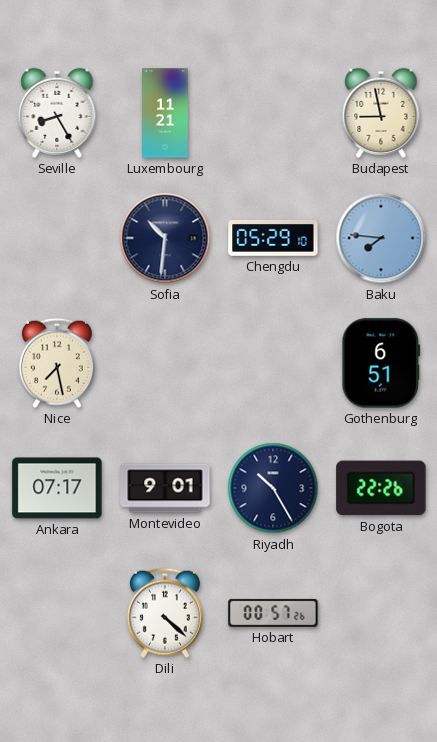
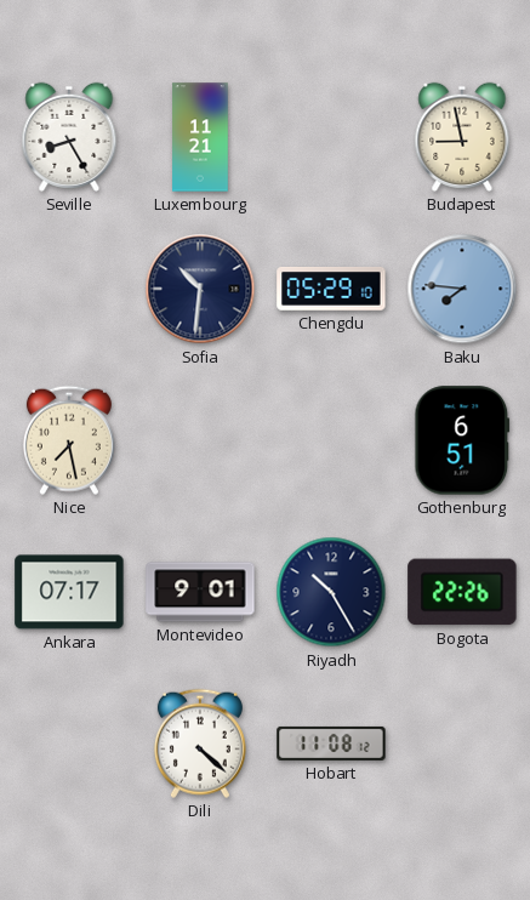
Hobart: 00:57 -> 11:08
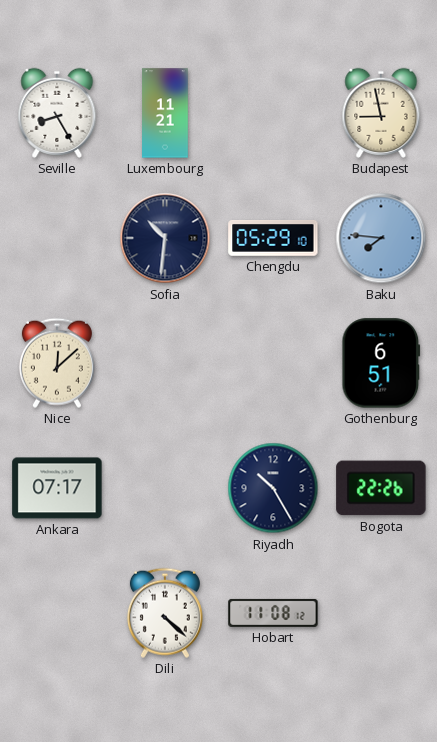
Nice: 7:28 -> 12:08
Montevideo: 9:01 -> none
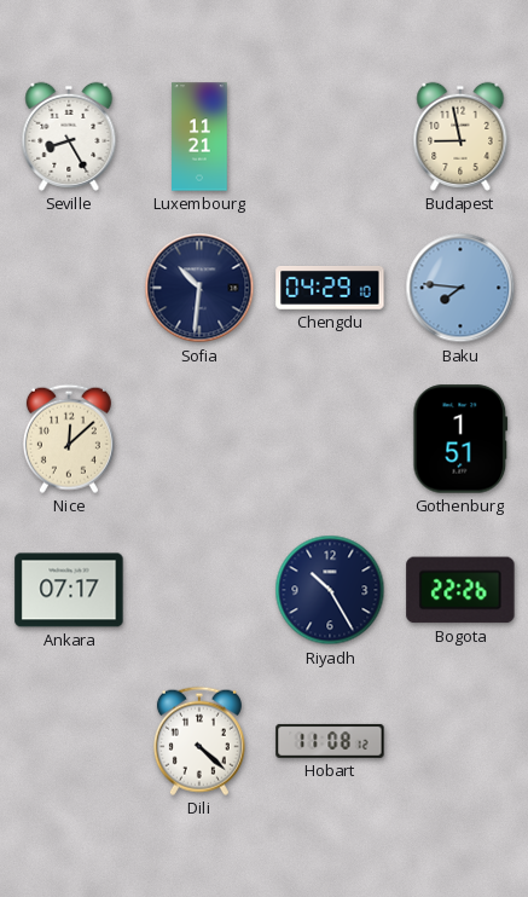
Chengdu: 05:29 -> 04:29
Gothenburg: 6:51 -> 1:51
